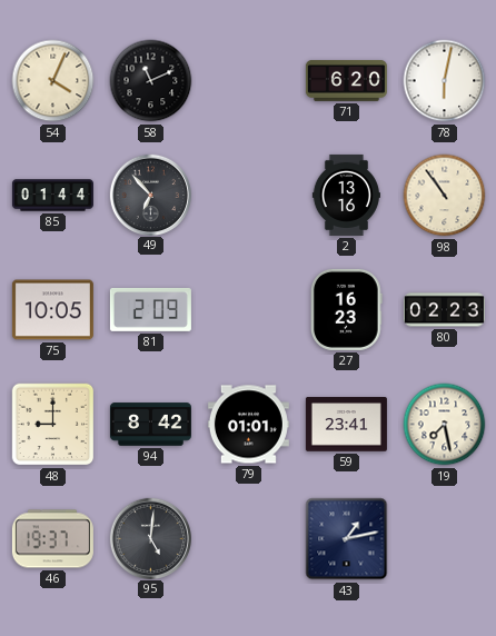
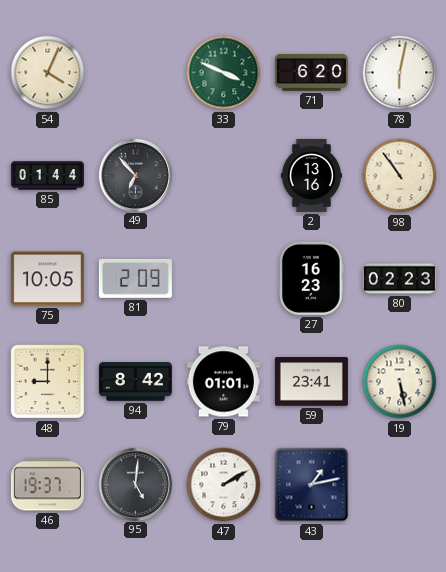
58: 11:11 -> none
33: none -> 3:49
19: 7:28 -> 5:28
47: none -> 2:10
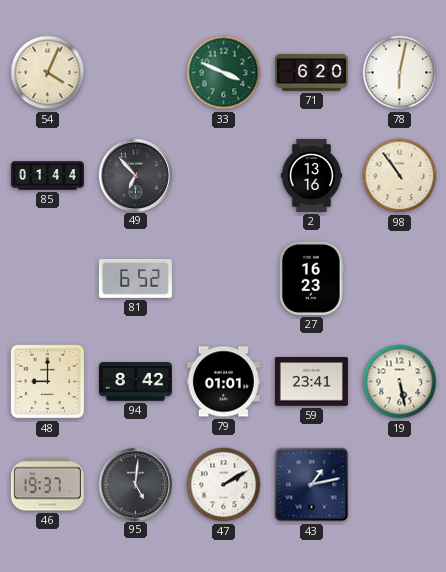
75: 10:05 -> none
81: 2:09 -> 6:52
80: 02:23 -> none
